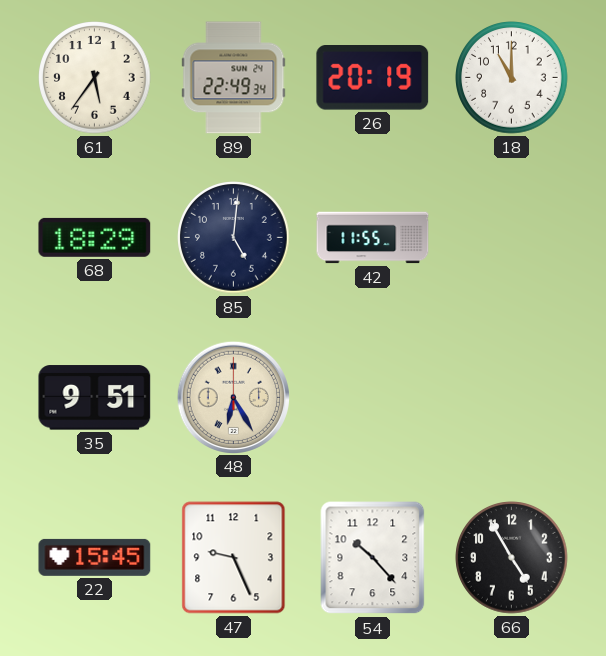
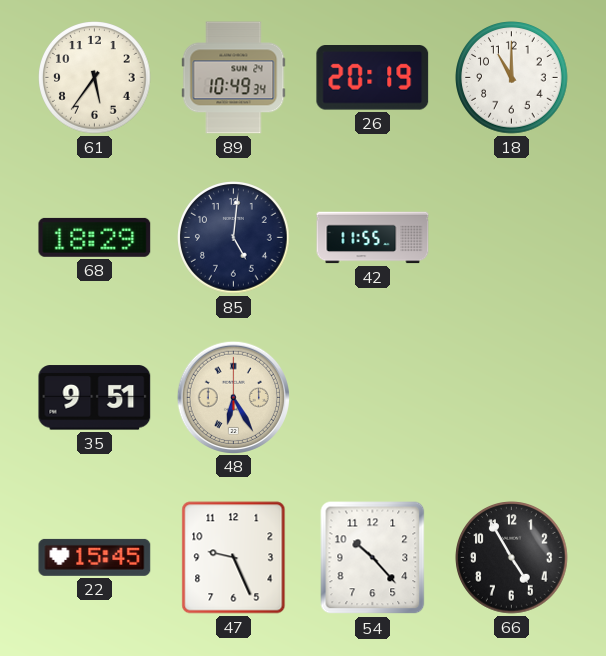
89: 22:49 -> 10:49
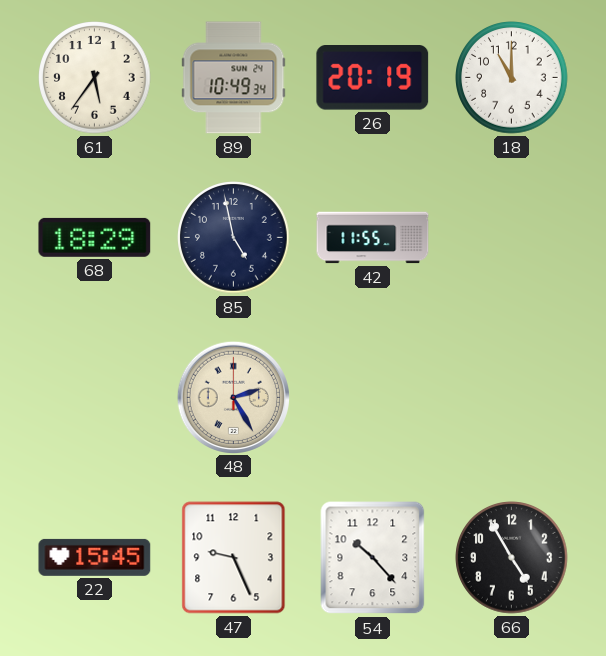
85: 5:01 -> 4:58
35: 9:51 -> none
48: 6:25 -> 2:25
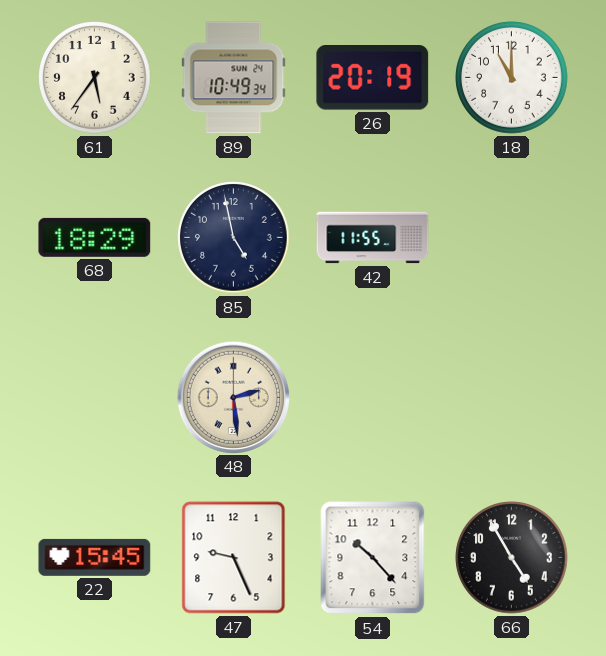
48: 2:25 -> 2:29
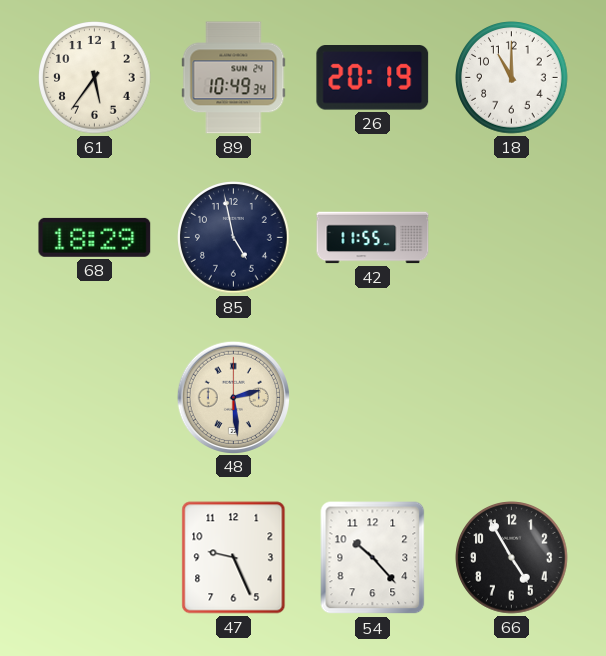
22: 15:45 -> none
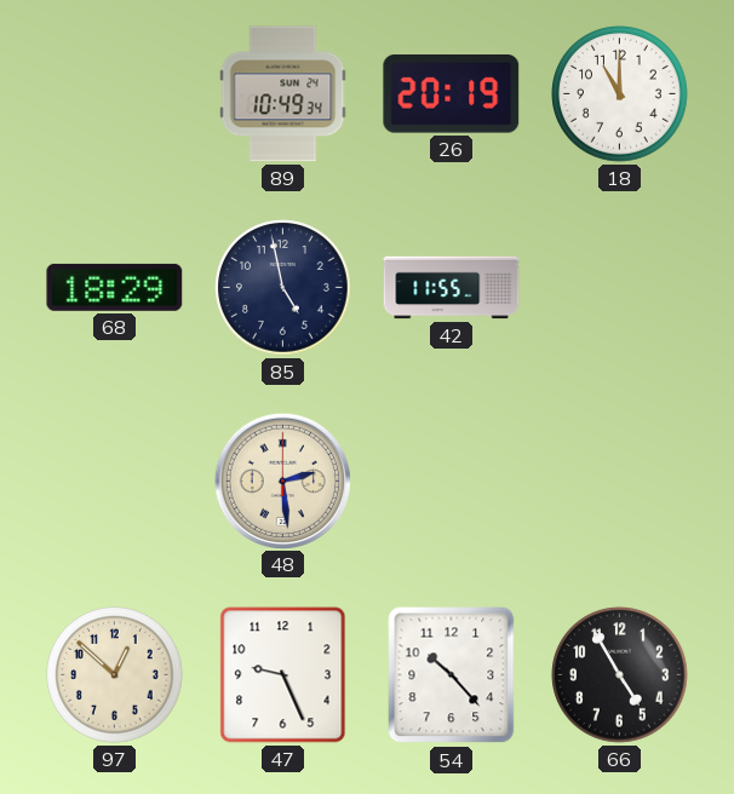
61: 5:36 -> none
97: none -> 12:52
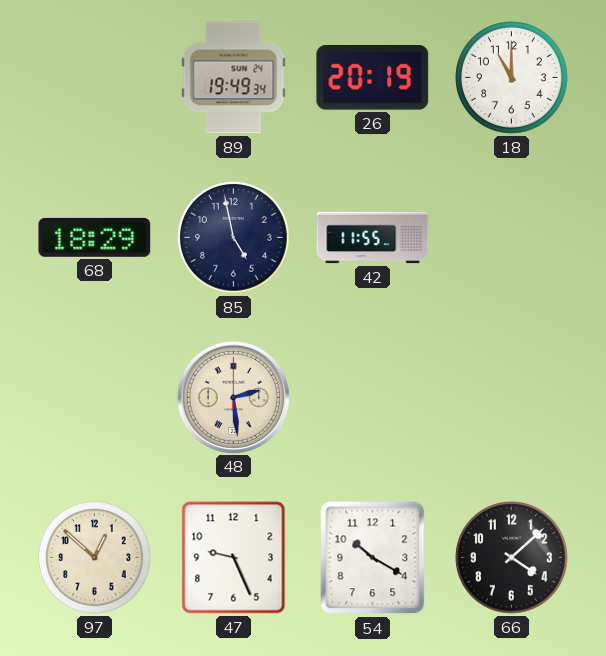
89: 10:49 -> 19:49
54: 10:23 -> 10:20
66: 4:55 -> 4:08
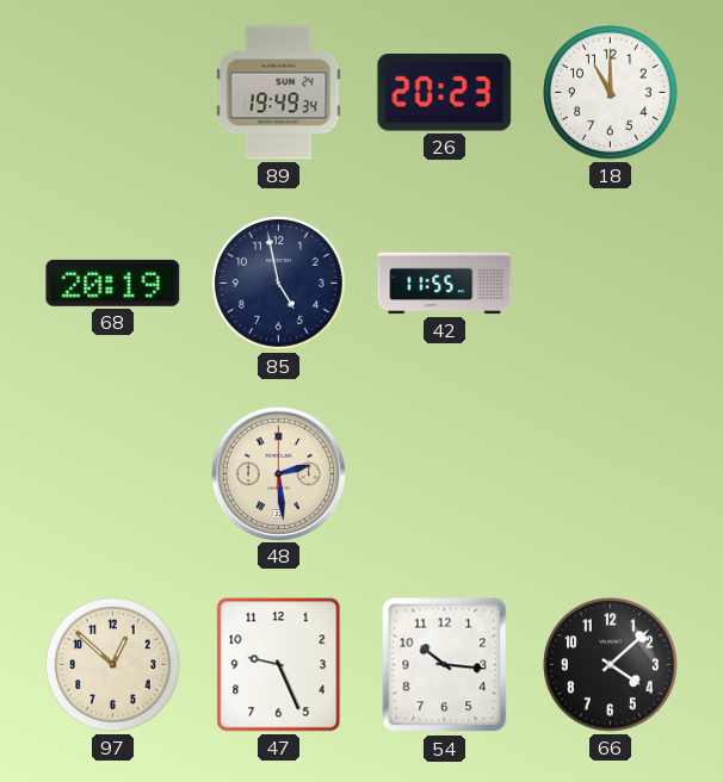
26: 20:19 -> 20:23
68: 18:29 -> 20:19
54: 10:20 -> 10:16
